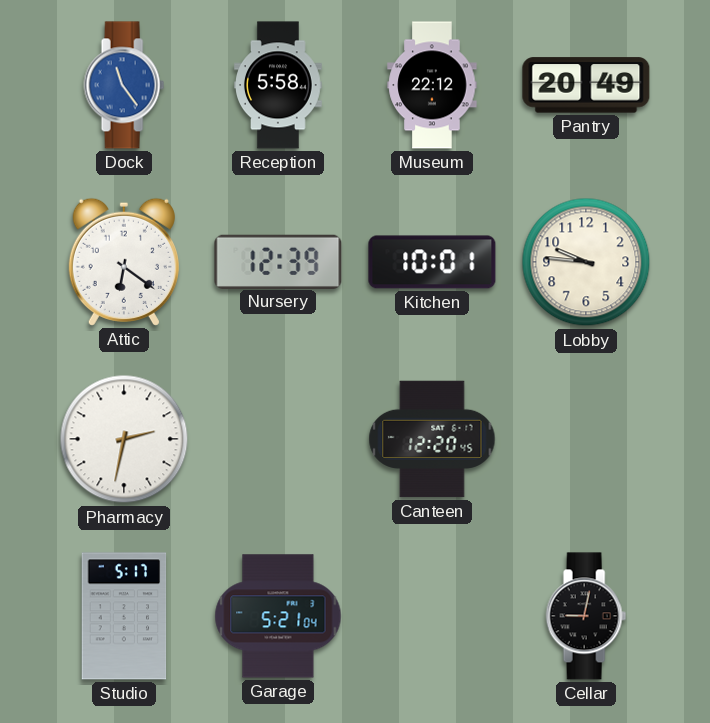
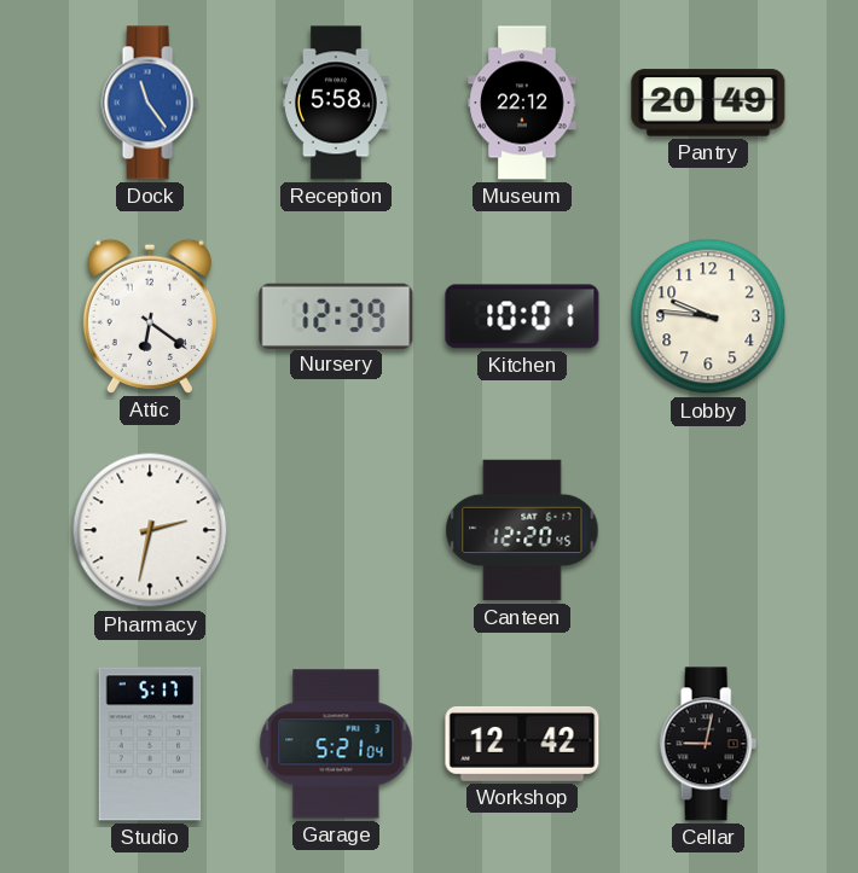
Workshop: none -> 12:42
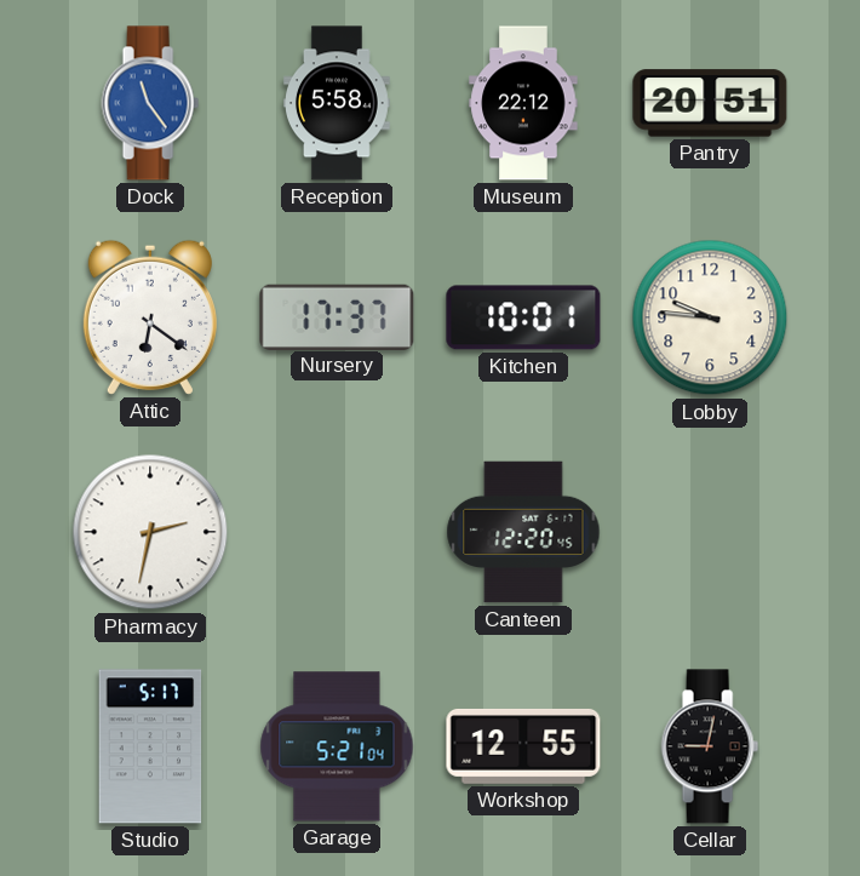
Pantry: 20:49 -> 20:51
Nursery: 12:39 -> 17:37
Workshop: 12:42 -> 12:55
